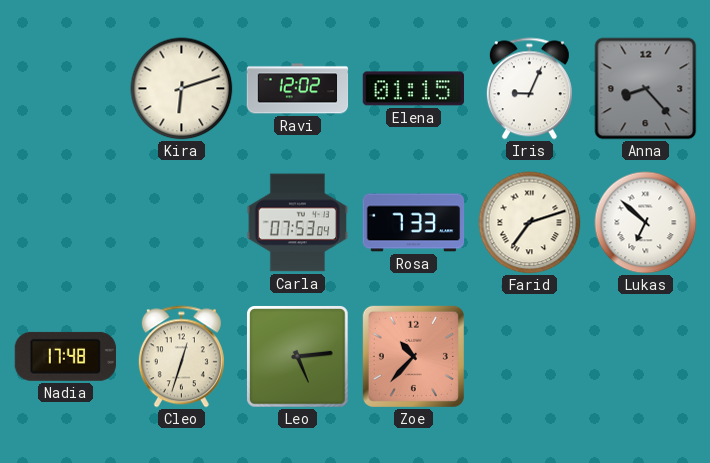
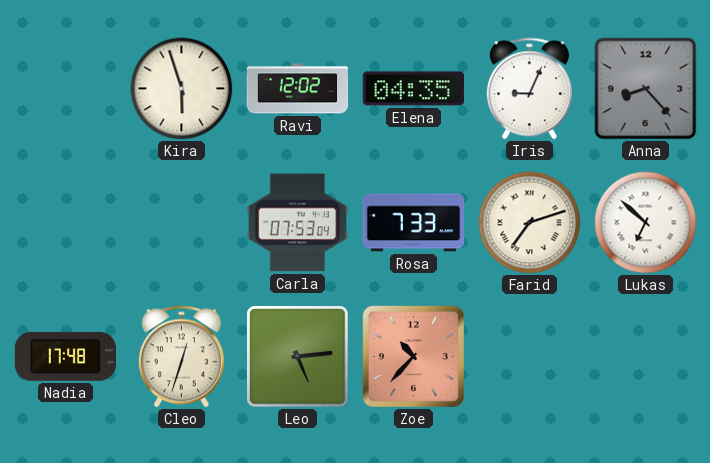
Kira: 6:12 -> 5:57
Elena: 01:15 -> 04:35
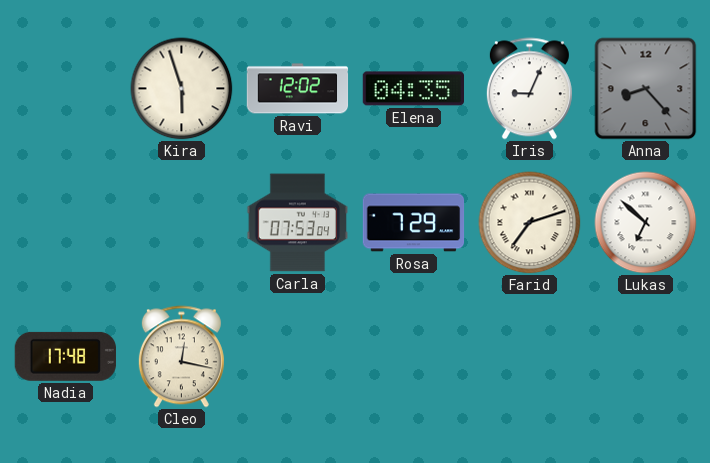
Rosa: 7:33 -> 7:29
Cleo: 12:33 -> 12:17
Leo: 5:14 -> none
Zoe: 10:37 -> none
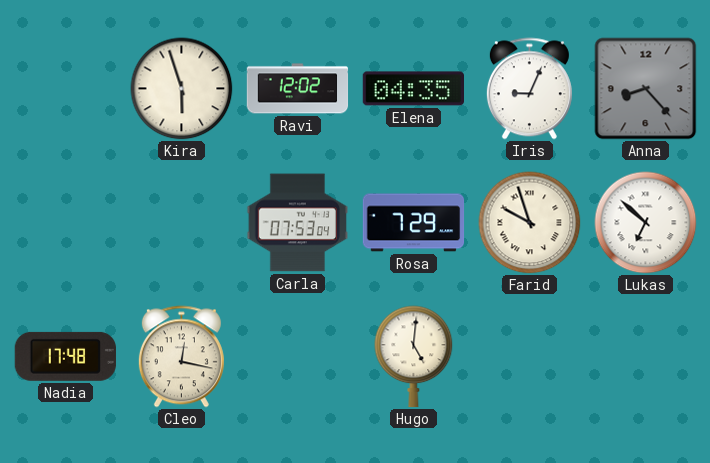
Farid: 7:12 -> 9:57
Hugo: none -> 5:01
